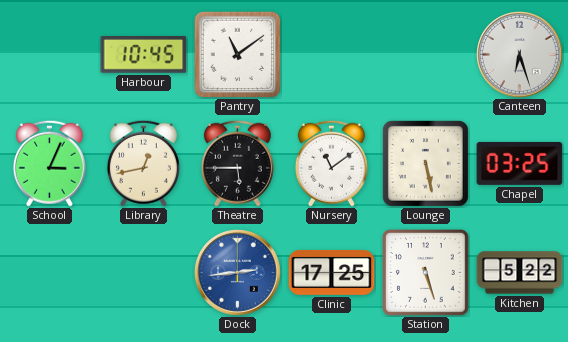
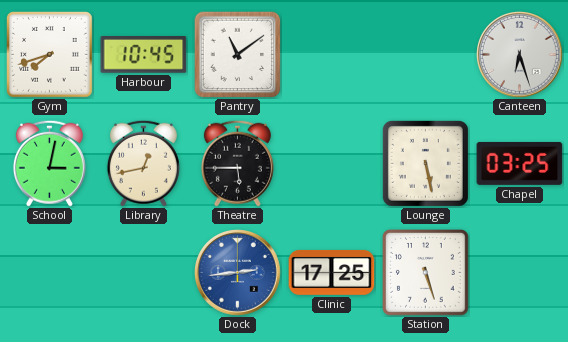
Gym: none -> 7:42
School: 3:04 -> 3:02
Nursery: 11:09 -> none
Kitchen: 5:22 -> none
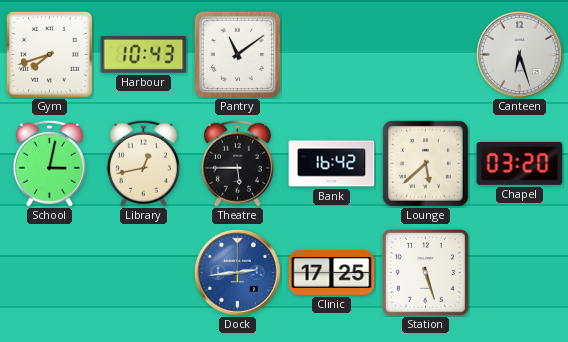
Harbour: 10:45 -> 10:43
Bank: none -> 16:42
Lounge: 5:28 -> 5:38
Chapel: 03:25 -> 03:20
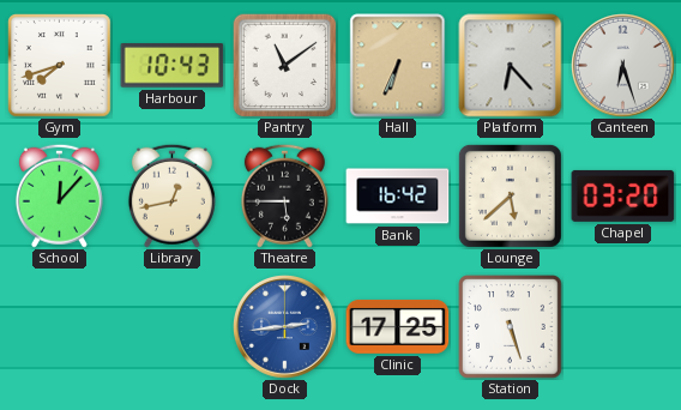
Hall: none -> 6:34
Platform: none -> 6:23
School: 3:02 -> 12:07
